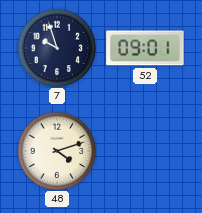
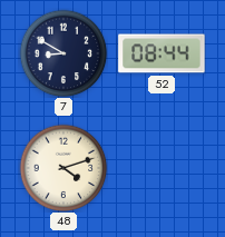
7: 9:57 -> 8:50
52: 09:01 -> 08:44
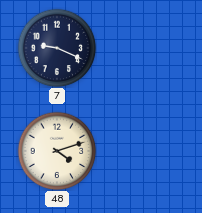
7: 8:50 -> 9:19
52: 08:44 -> none
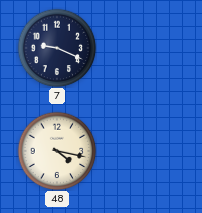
48: 4:12 -> 4:17
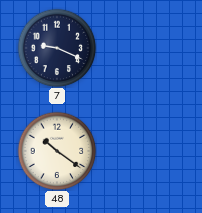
48: 4:17 -> 10:21
